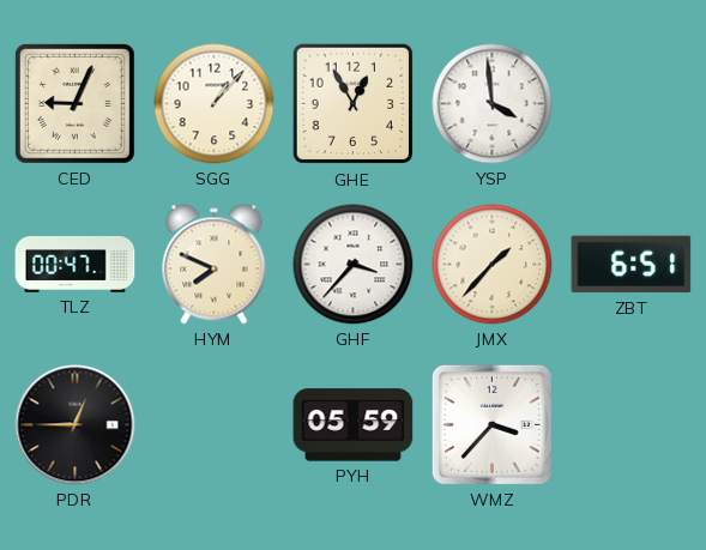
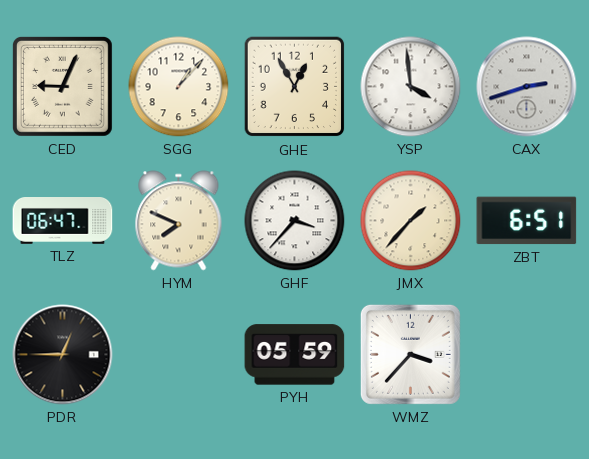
CAX: none -> 2:42
TLZ: 00:47 -> 06:47
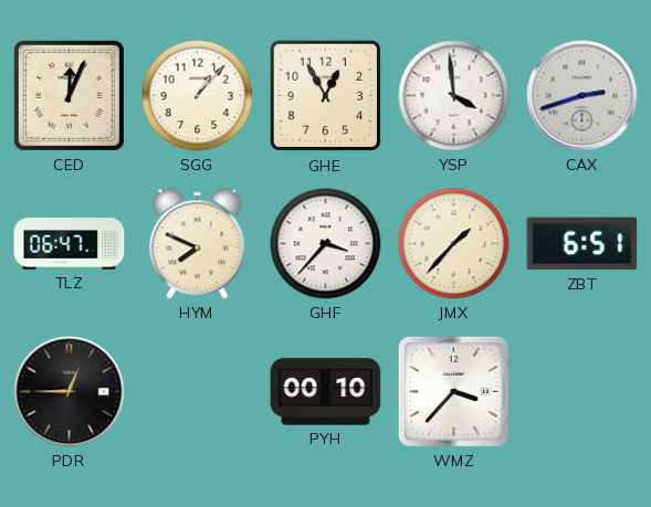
CED: 9:04 -> 12:04
PYH: 05:59 -> 00:10
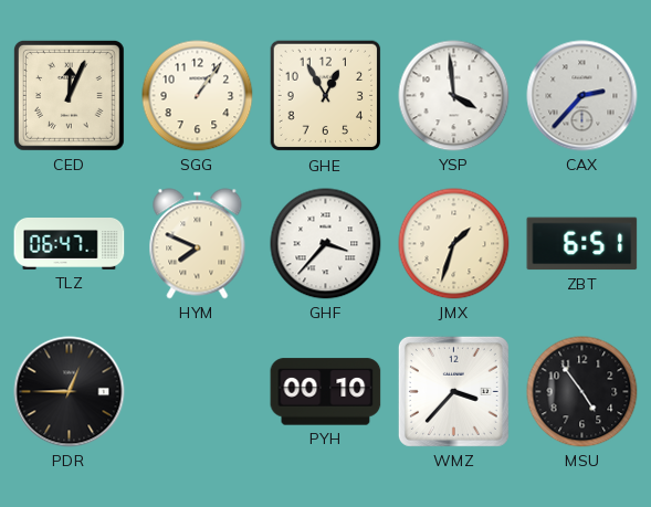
SGG: 1:07 -> 1:06
CAX: 2:42 -> 2:37
JMX: 1:37 -> 1:33
MSU: none -> 4:54
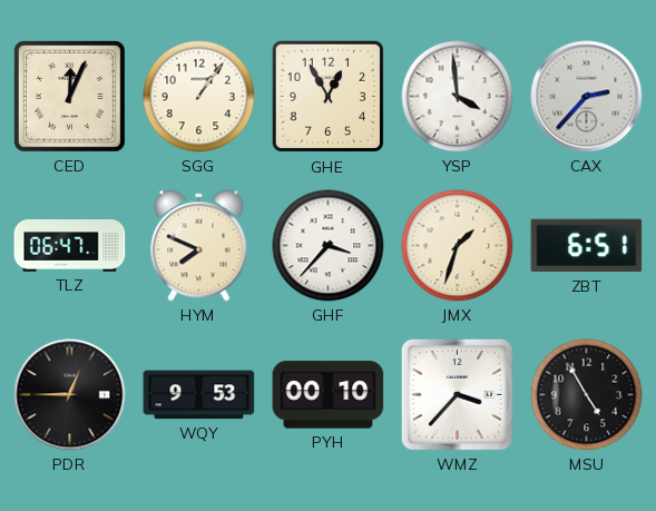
WQY: none -> 9:53
MSU: 4:54 -> 4:55
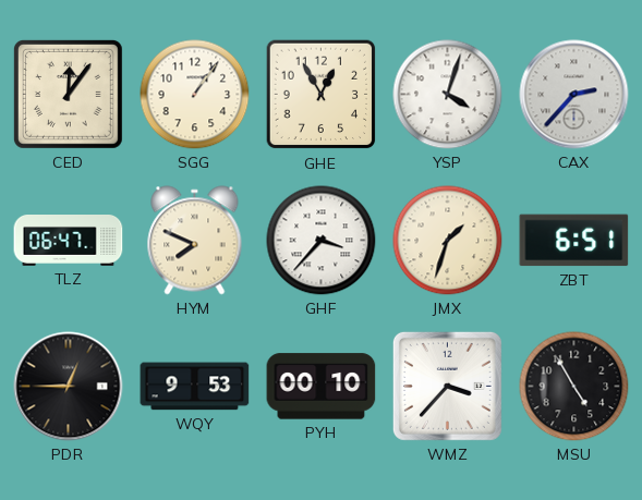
CED: 12:04 -> 12:06
YSP: 3:59 -> 4:03
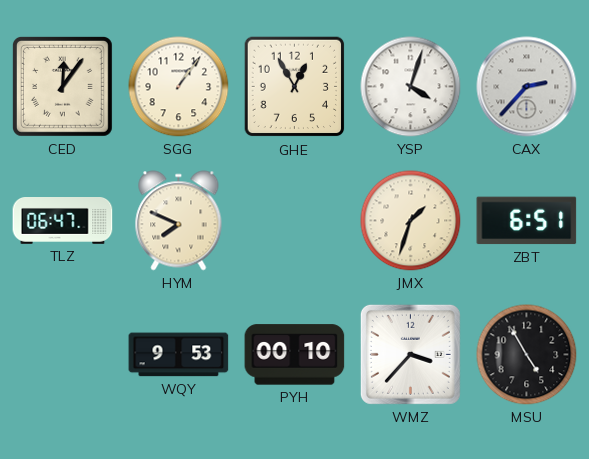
GHF: 3:37 -> none
PDR: 12:45 -> none
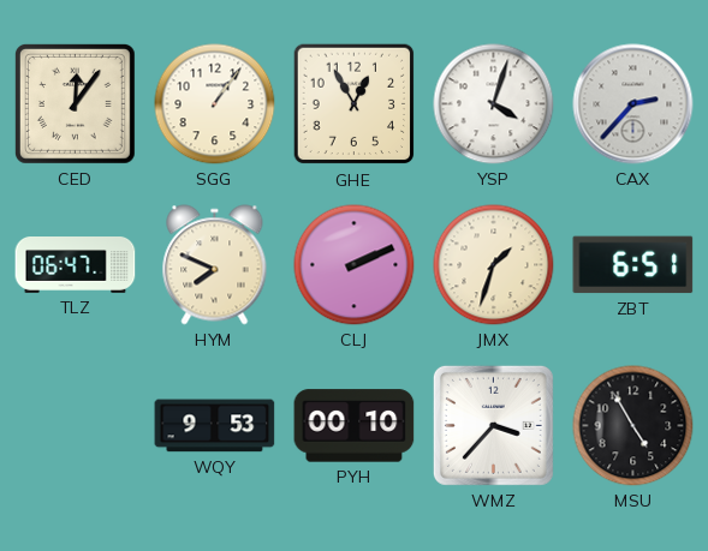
CLJ: none -> 2:11
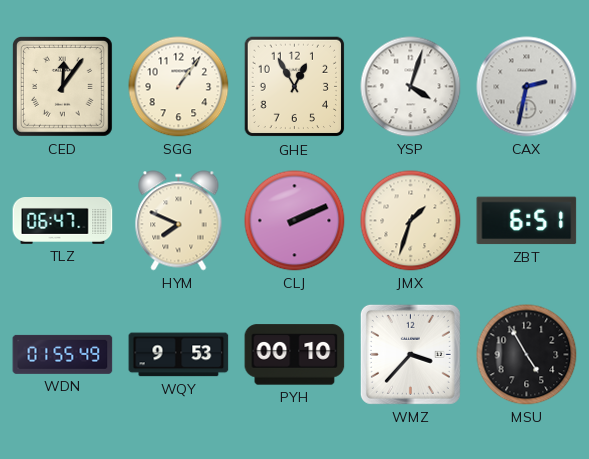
CAX: 2:37 -> 2:32
WDN: none -> 01:55
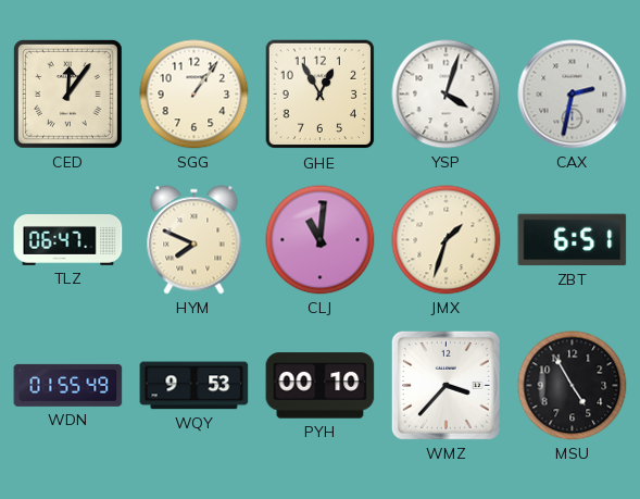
CLJ: 2:11 -> 11:01
